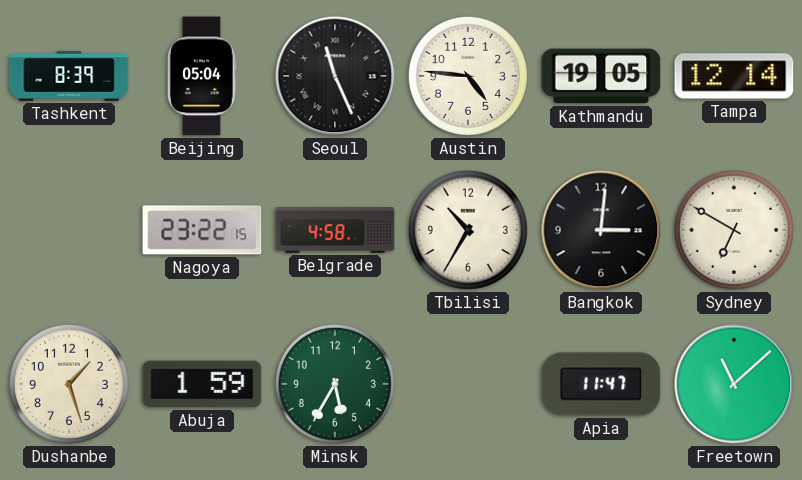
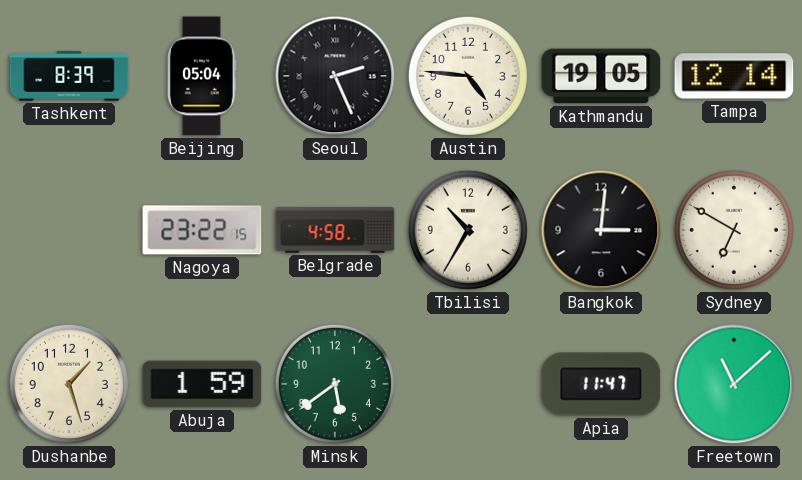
Seoul: 11:26 -> 2:26
Minsk: 5:35 -> 5:39
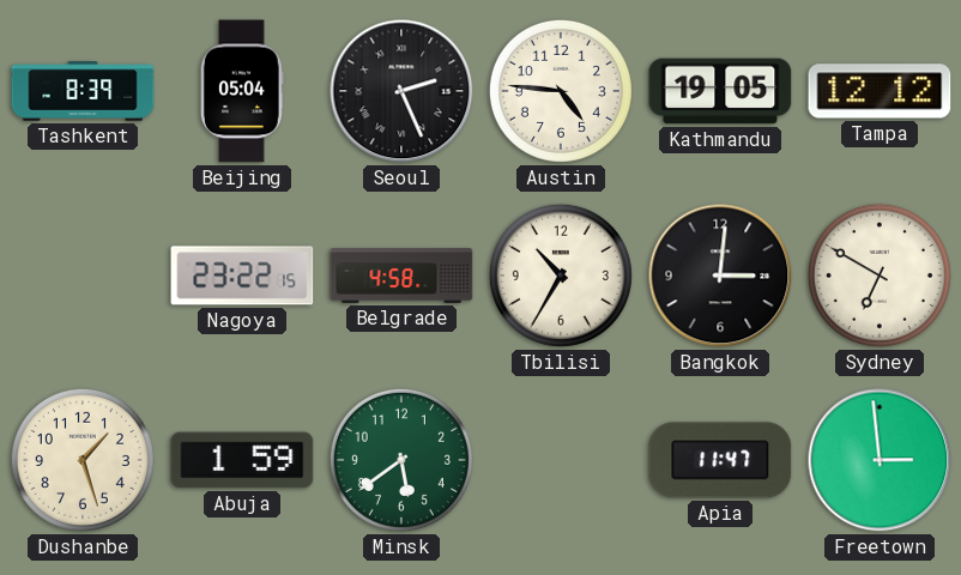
Tampa: 12:14 -> 12:12
Freetown: 11:08 -> 2:59
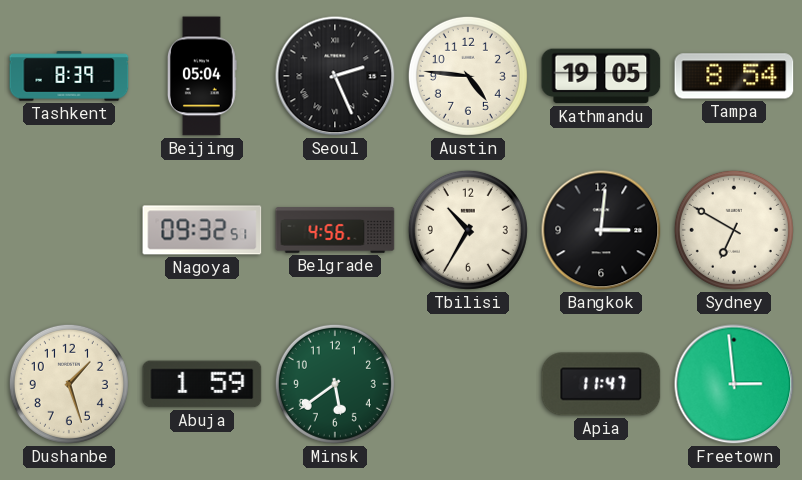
Tampa: 12:12 -> 8:54
Nagoya: 23:22 -> 09:32
Belgrade: 4:58 -> 4:56
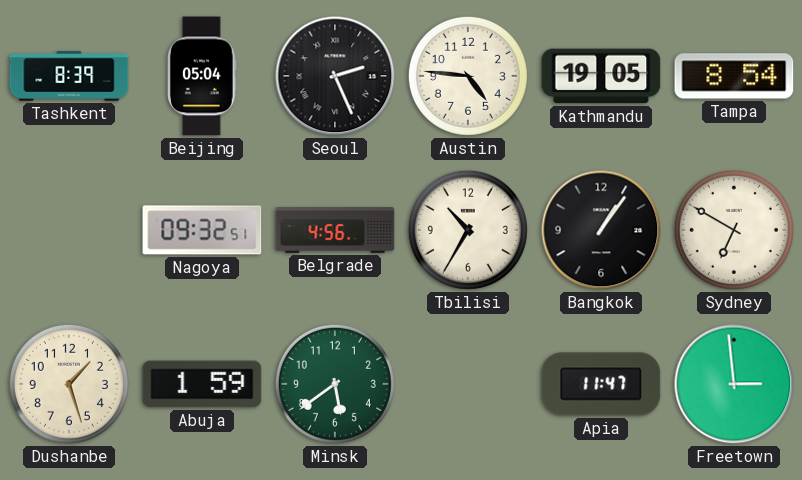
Bangkok: 3:01 -> 1:06
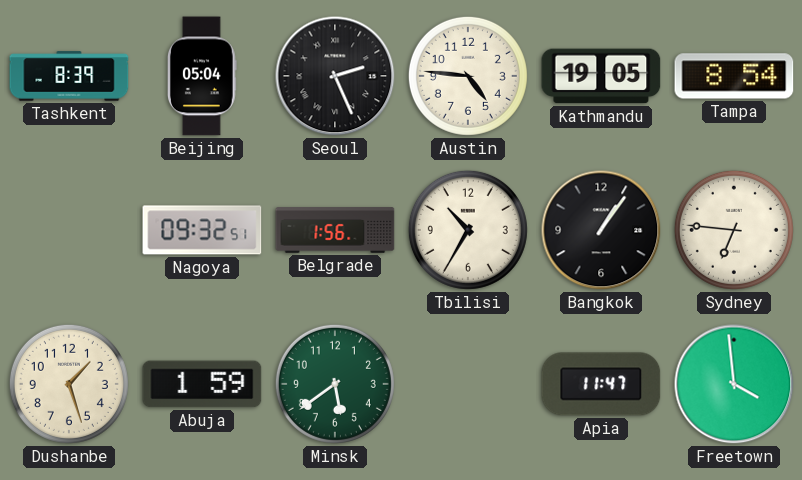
Belgrade: 4:56 -> 1:56
Sydney: 6:50 -> 6:46
Freetown: 2:59 -> 3:59
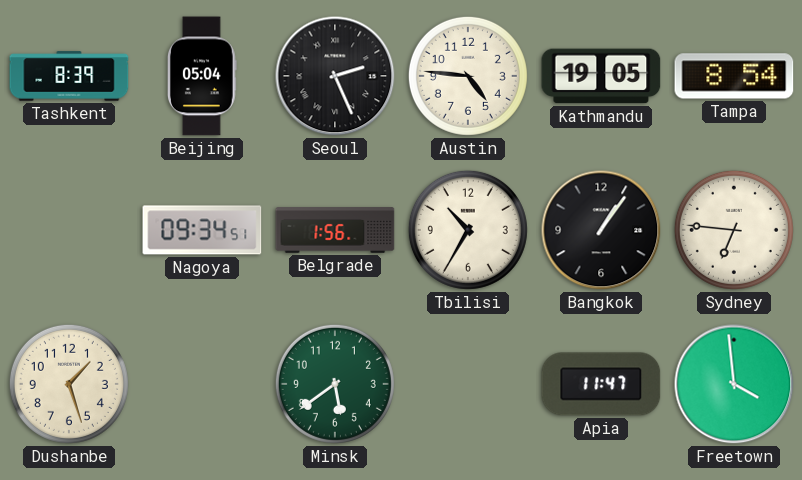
Nagoya: 09:32 -> 09:34
Abuja: 1:59 -> none
